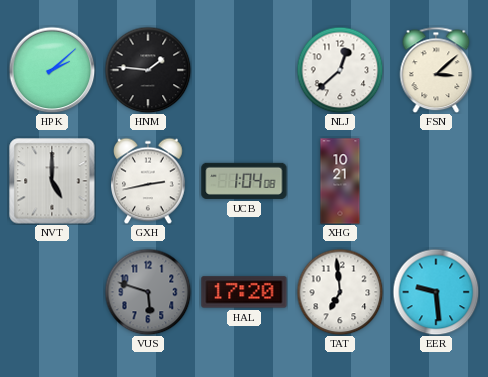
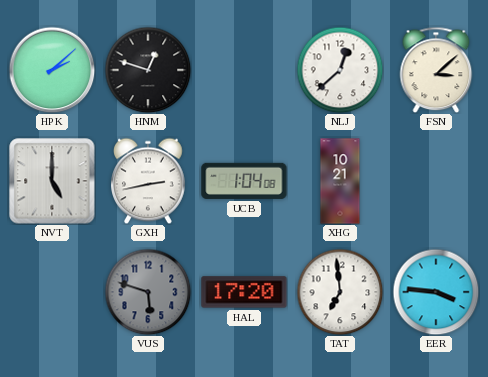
HNM: 1:46 -> 12:48
EER: 9:29 -> 3:46
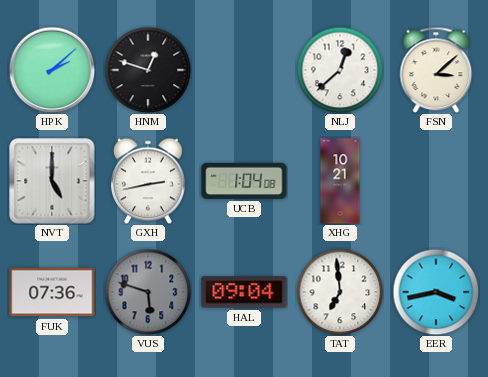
FUK: none -> 07:36
HAL: 17:20 -> 09:04
EER: 3:46 -> 3:43
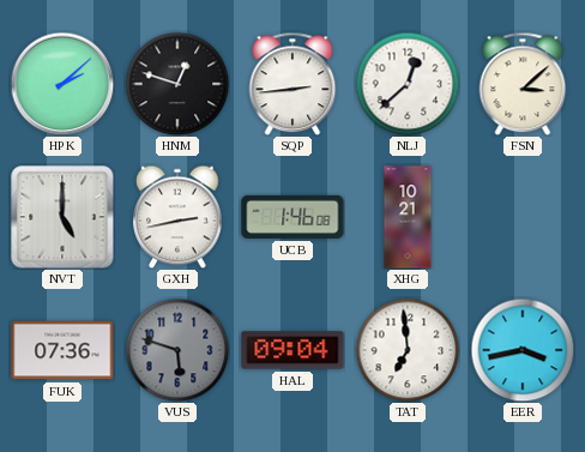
SQP: none -> 2:44
UCB: 1:04 -> 1:46
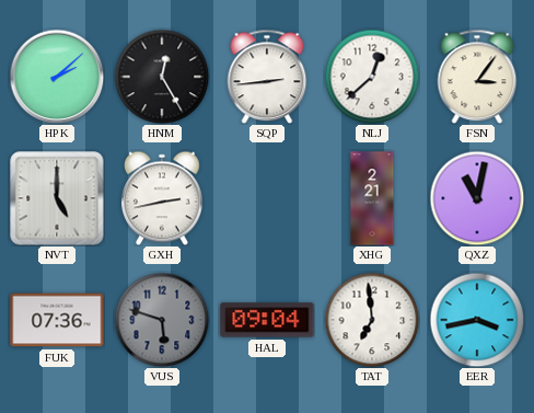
HNM: 12:48 -> 12:25
FSN: 3:08 -> 3:06
UCB: 1:46 -> none
XHG: 10:21 -> 2:21
QXZ: none -> 11:02
